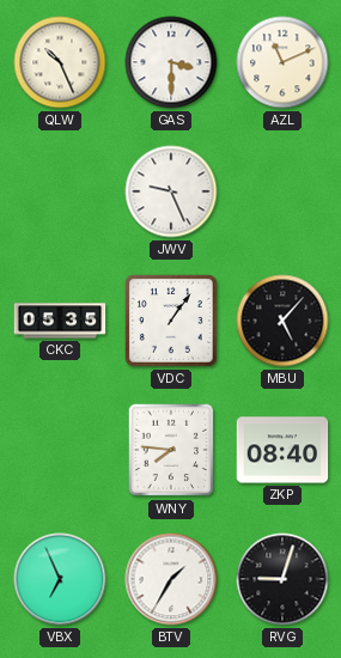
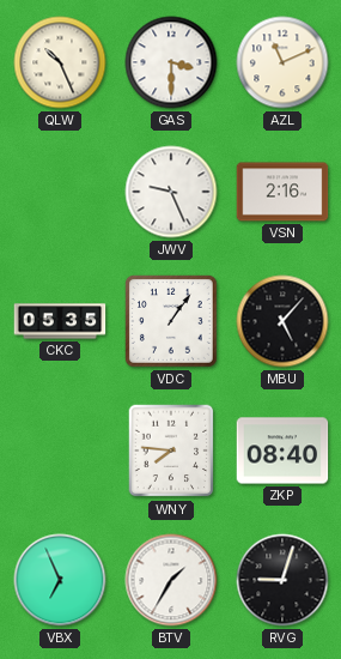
VSN: none -> 2:16
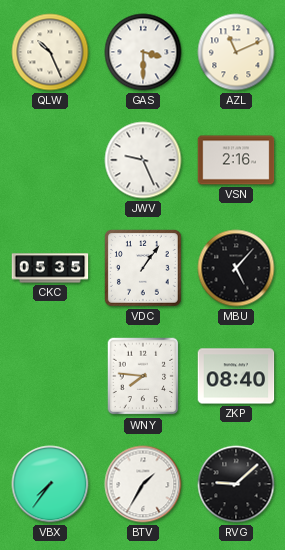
VBX: 6:56 -> 7:36
RVG: 9:03 -> 9:08
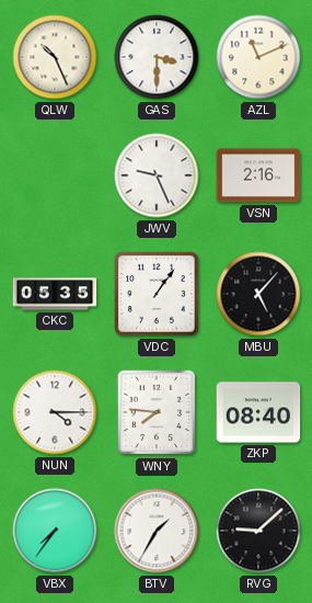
NUN: none -> 4:15
